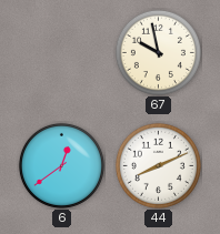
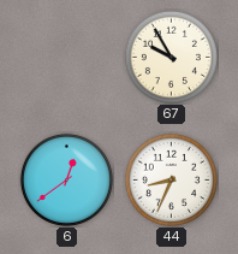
67: 9:58 -> 9:55
44: 8:11 -> 8:34
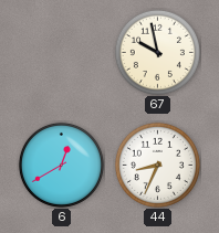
67: 9:55 -> 9:58
6: 12:39 -> 12:40
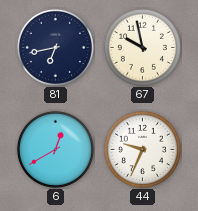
81: none -> 6:43
44: 8:34 -> 9:34
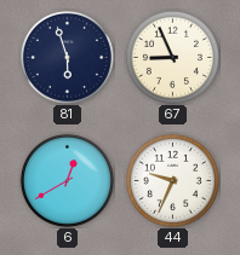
81: 6:43 -> 5:57
67: 9:58 -> 8:56
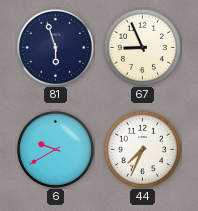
6: 12:40 -> 9:40
44: 9:34 -> 7:34
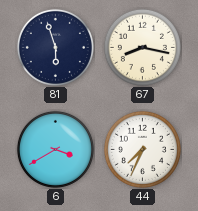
67: 8:56 -> 8:17
6: 9:40 -> 3:40
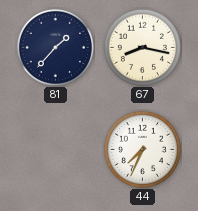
81: 5:57 -> 1:37
6: 3:40 -> none
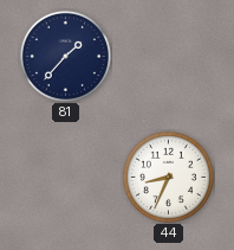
67: 8:17 -> none
44: 7:34 -> 8:34
